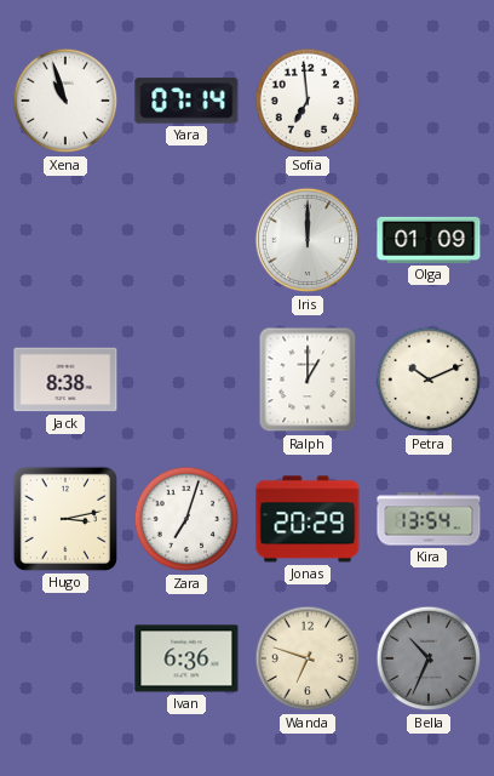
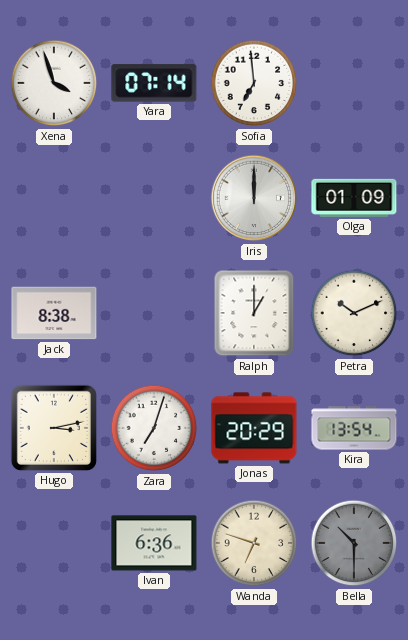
Xena: 10:57 -> 3:57
Bella: 10:34 -> 10:30
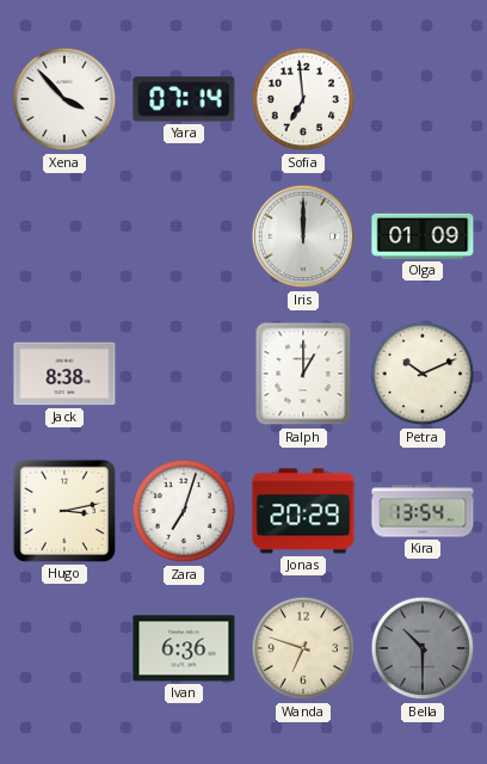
Xena: 3:57 -> 3:53
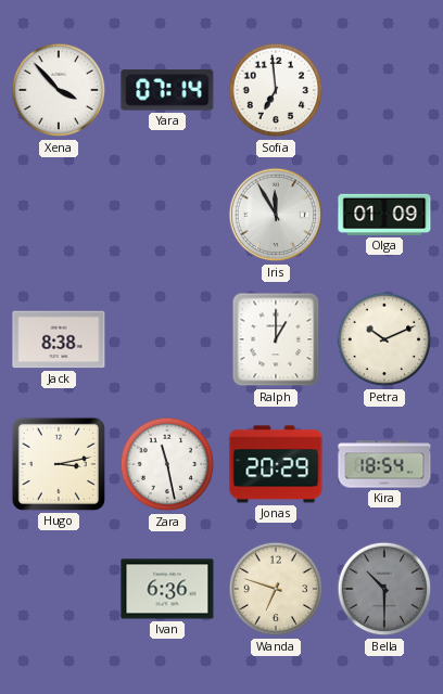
Iris: 12:00 -> 11:55
Zara: 7:03 -> 11:28
Kira: 13:54 -> 18:54
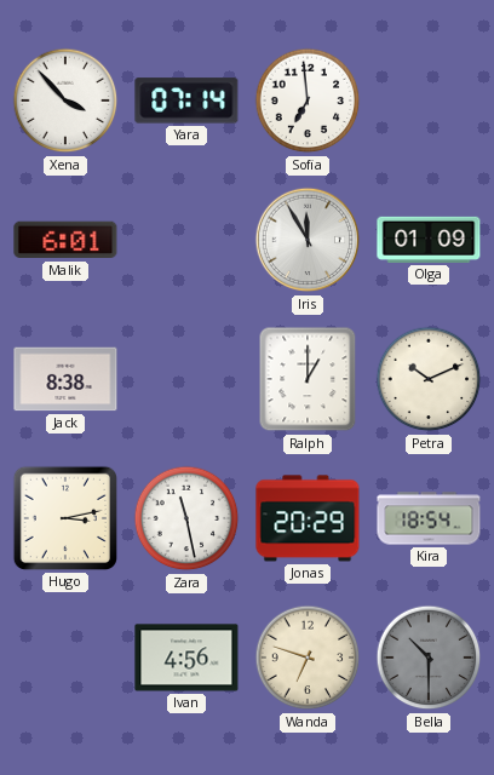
Malik: none -> 6:01
Ivan: 6:36 -> 4:56
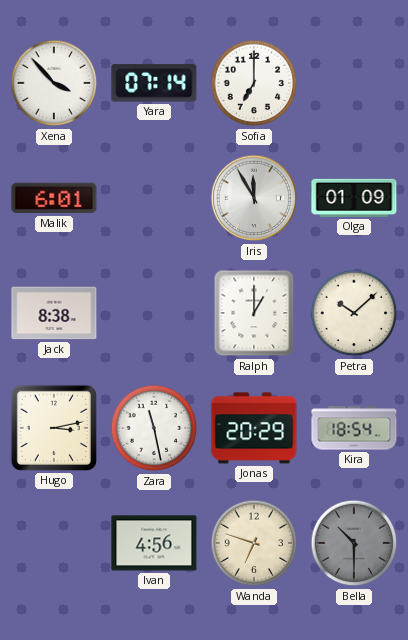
Sofia: 6:59 -> 7:00
Petra: 10:11 -> 10:08
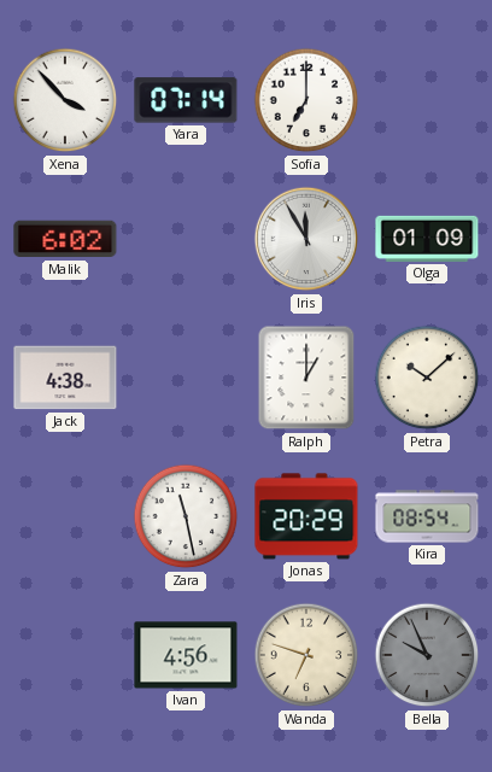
Malik: 6:01 -> 6:02
Jack: 8:38 -> 4:38
Hugo: 3:13 -> none
Kira: 18:54 -> 08:54
Bella: 10:30 -> 9:56
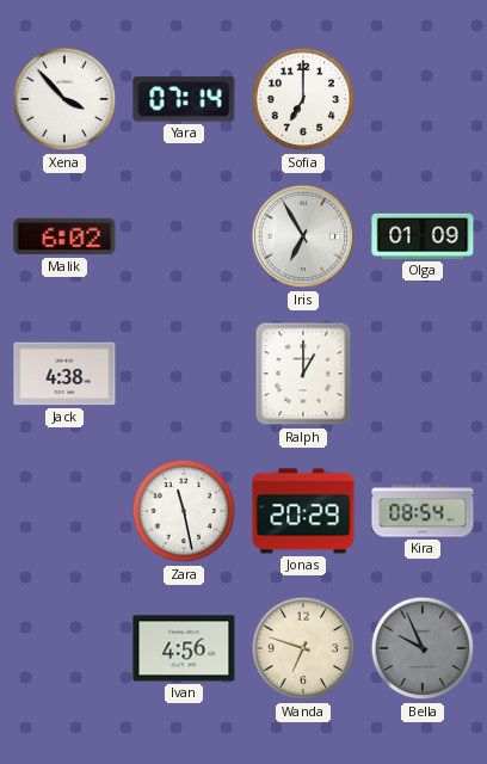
Iris: 11:55 -> 6:55
Petra: 10:08 -> none
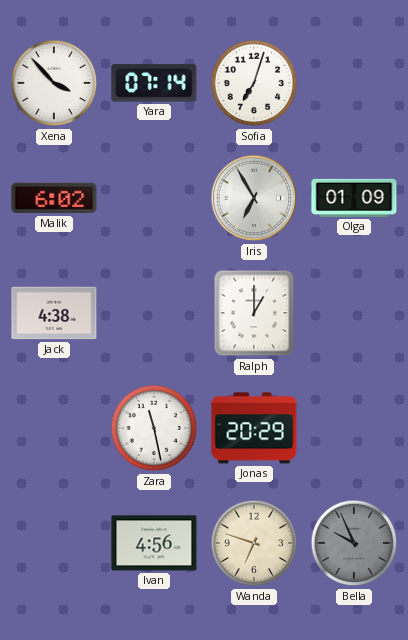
Sofia: 7:00 -> 7:03
Kira: 08:54 -> none
